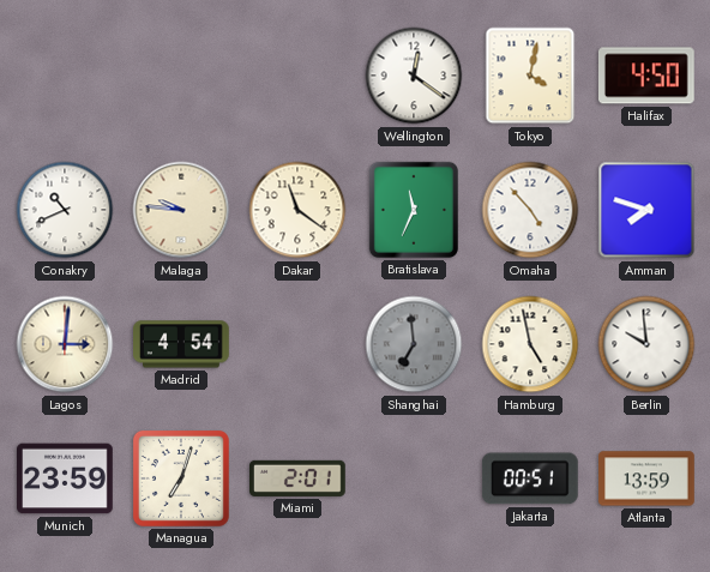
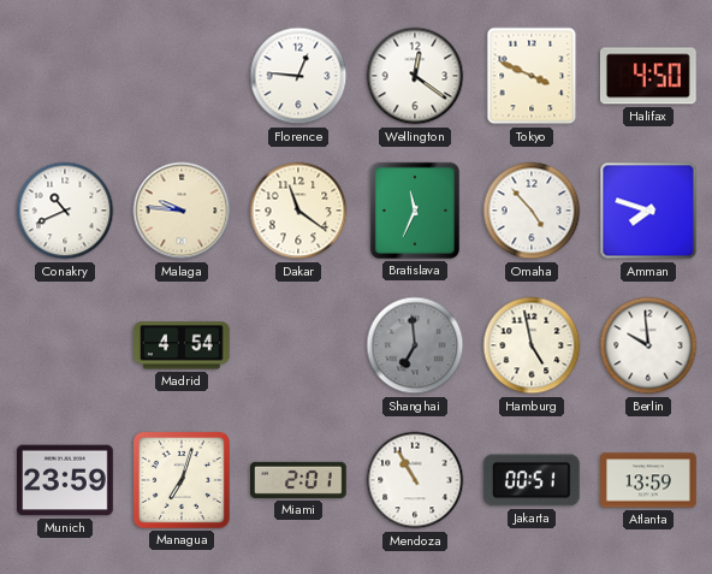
Florence: none -> 12:46
Tokyo: 4:02 -> 3:49
Lagos: 3:01 -> none
Mendoza: none -> 10:55
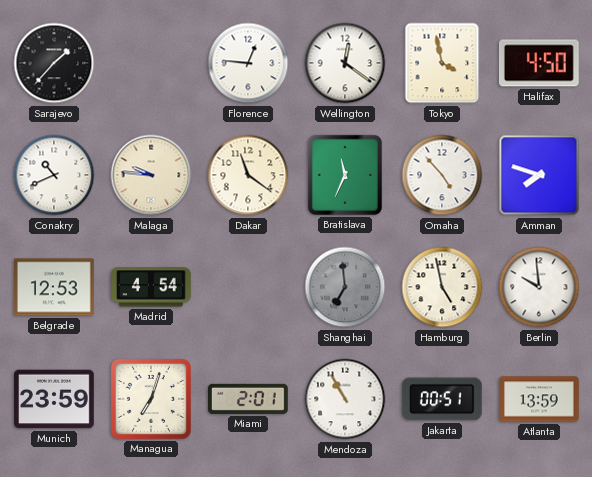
Sarajevo: none -> 1:37
Tokyo: 3:49 -> 3:58
Belgrade: none -> 12:53
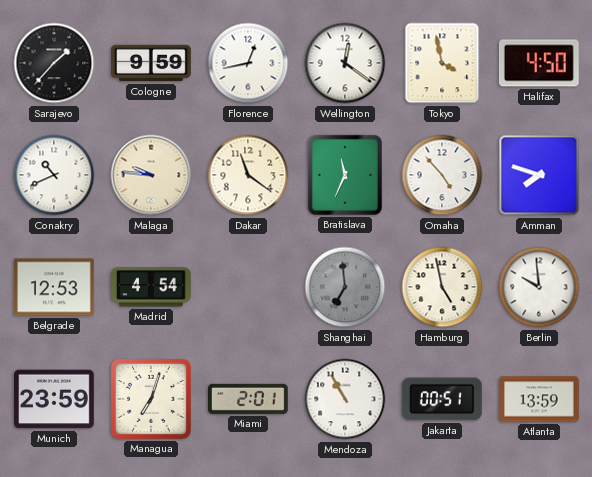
Cologne: none -> 9:59
Florence: 12:46 -> 12:43
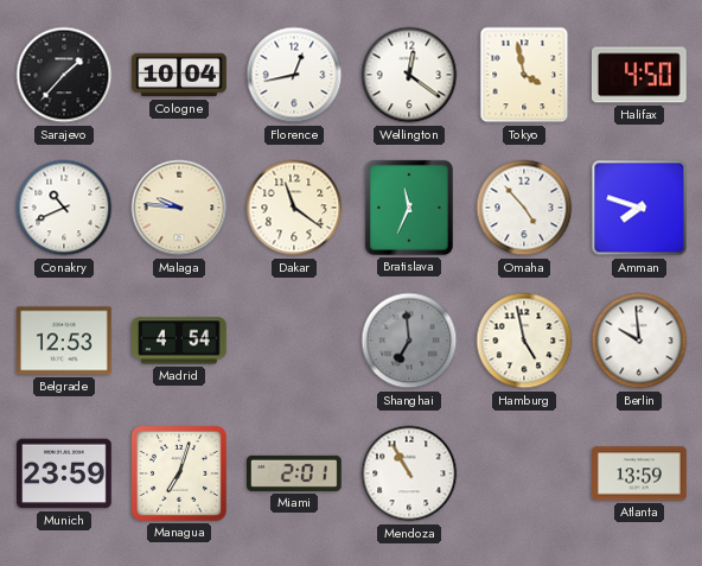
Cologne: 9:59 -> 10:04
Jakarta: 00:51 -> none
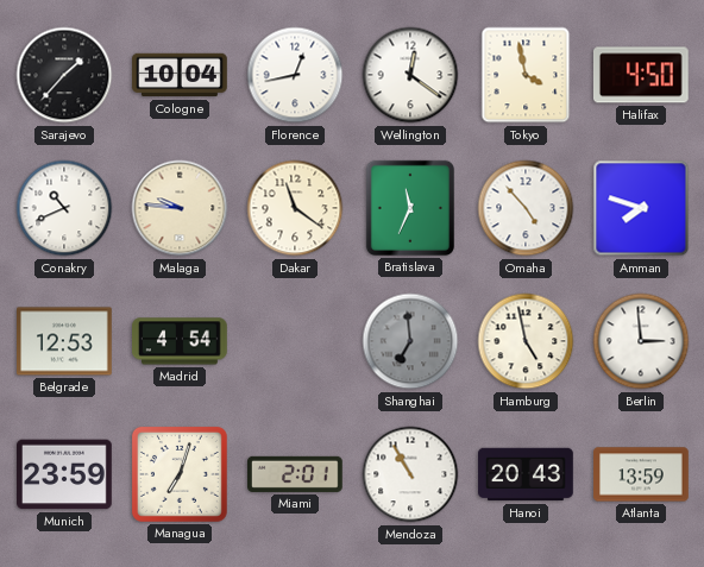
Berlin: 9:59 -> 2:59
Hanoi: none -> 20:43
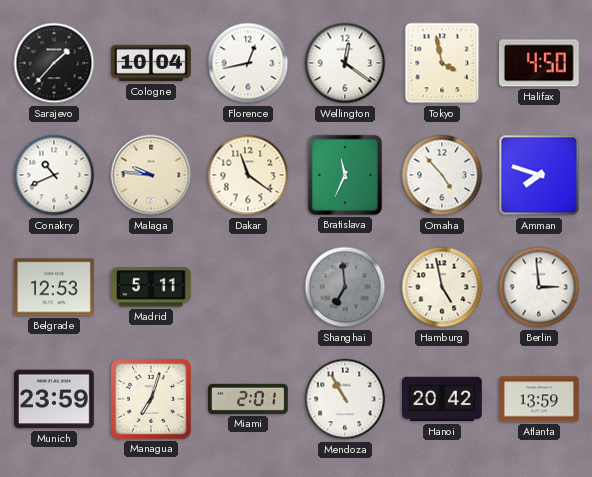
Madrid: 4:54 -> 5:11
Hanoi: 20:43 -> 20:42
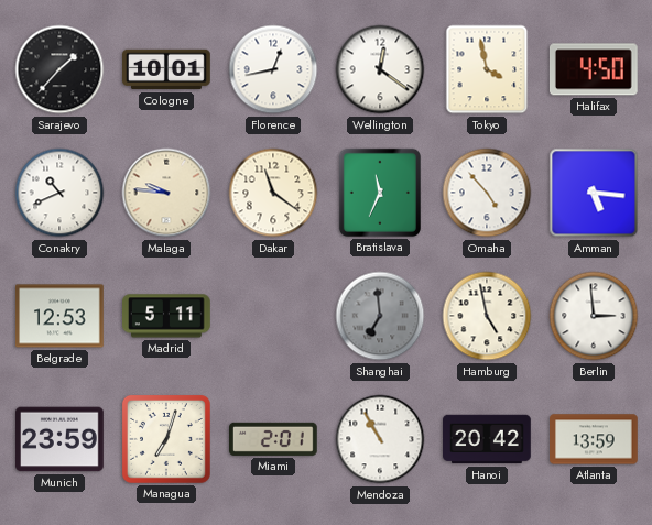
Cologne: 10:04 -> 10:01
Amman: 7:48 -> 5:16
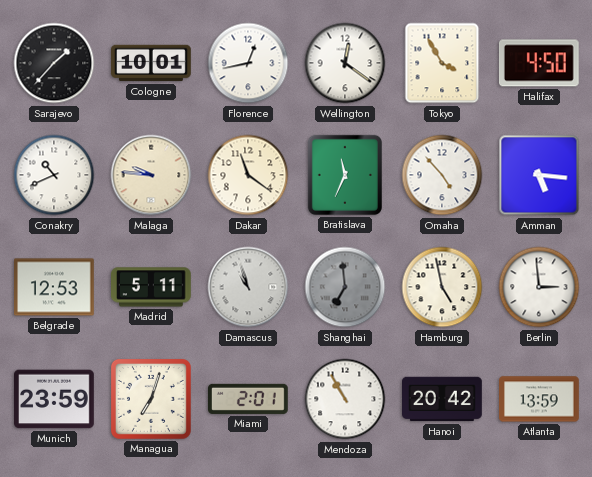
Tokyo: 3:58 -> 3:55
Damascus: none -> 10:57
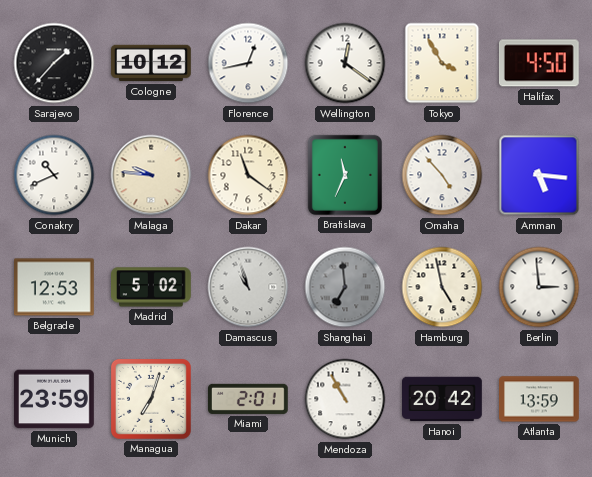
Cologne: 10:01 -> 10:12
Madrid: 5:11 -> 5:02
